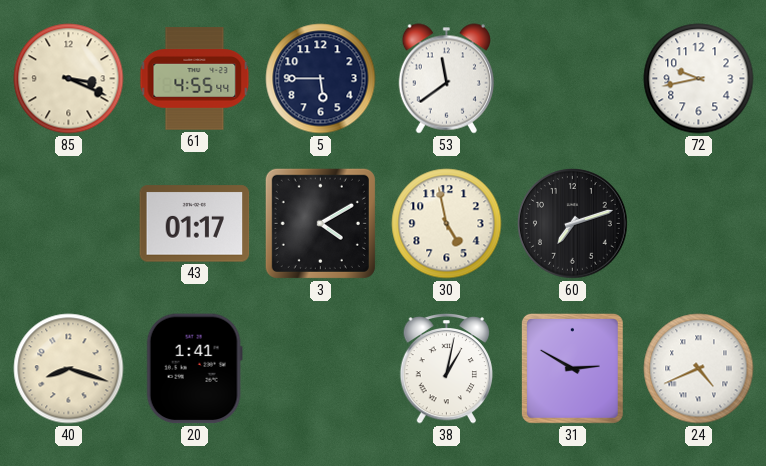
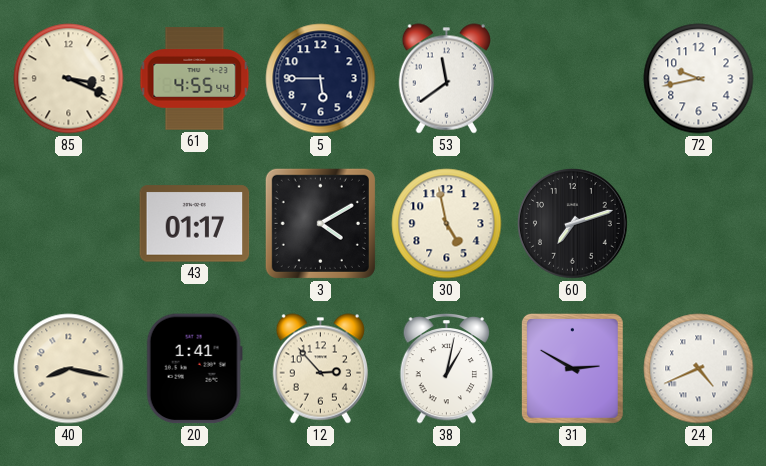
40: 8:18 -> 8:17
12: none -> 2:53
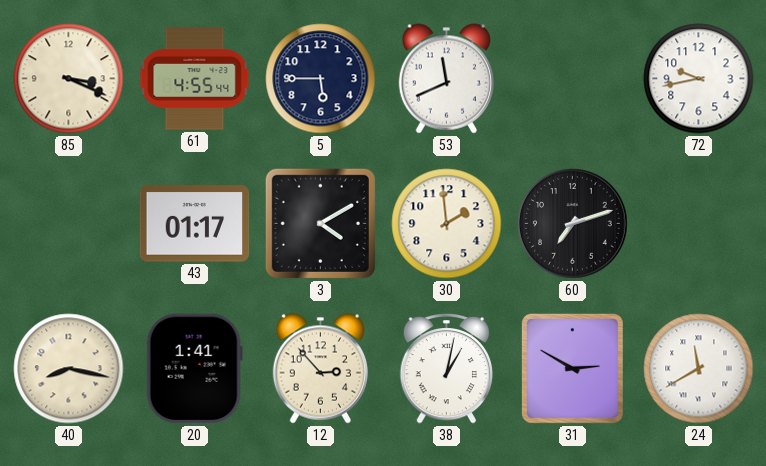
53: 11:39 -> 11:41
30: 4:58 -> 1:59
24: 4:41 -> 11:40
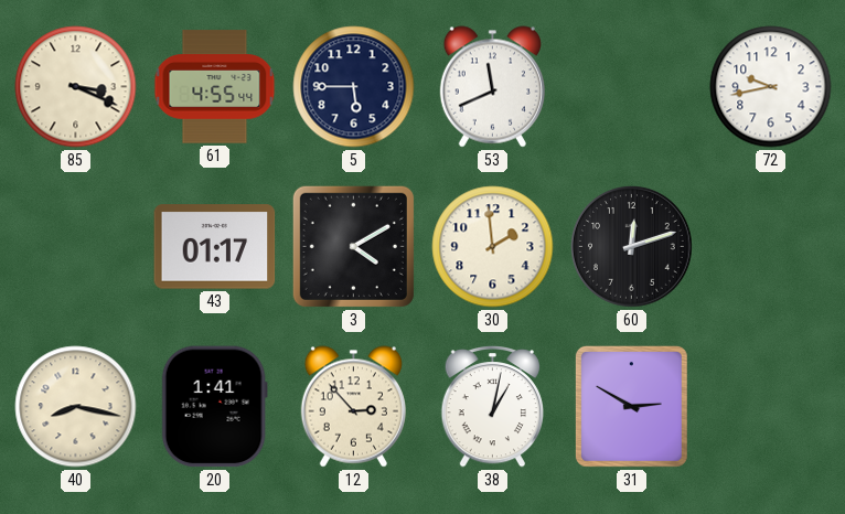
60: 7:12 -> 12:12
24: 11:40 -> none
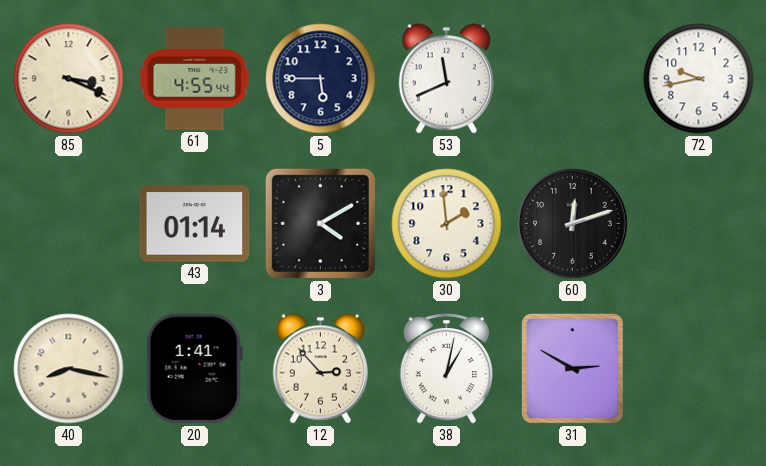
43: 01:17 -> 01:14
